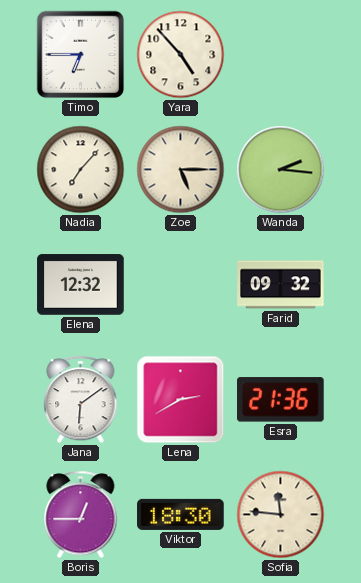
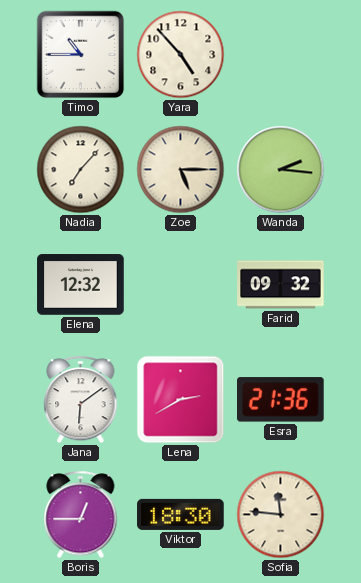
Timo: 6:45 -> 10:45
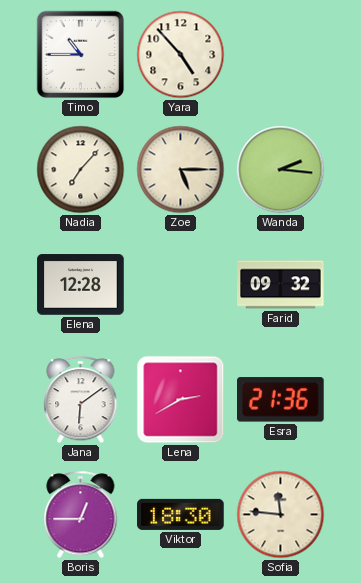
Elena: 12:32 -> 12:28
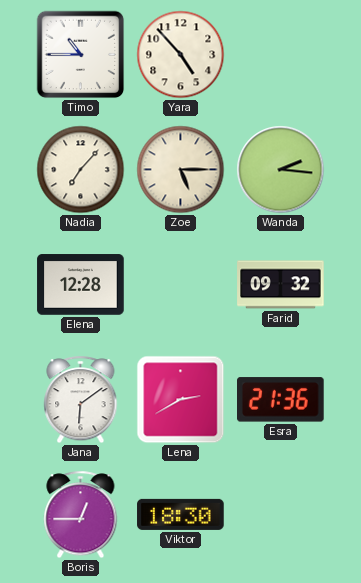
Sofia: 11:46 -> none
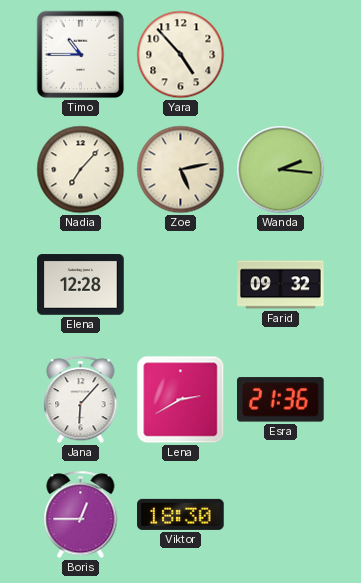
Zoe: 5:15 -> 5:13
Jana: 6:09 -> 6:07
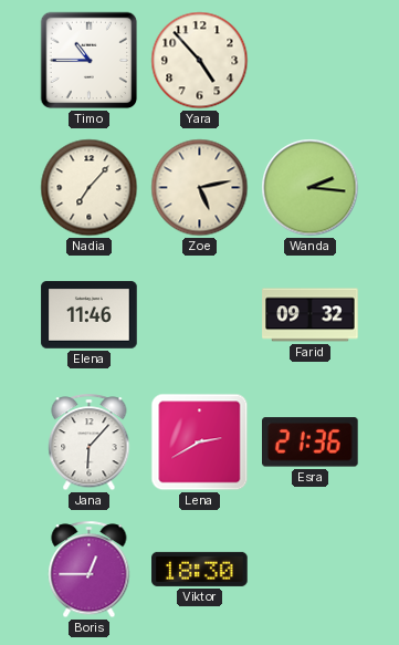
Elena: 12:28 -> 11:46
